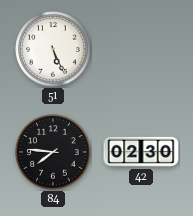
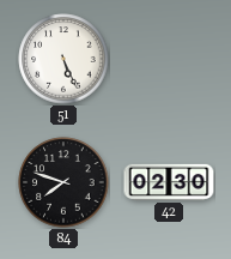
84: 7:46 -> 7:48
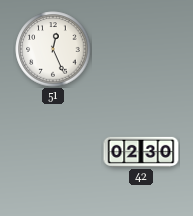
51: 5:26 -> 12:26
84: 7:48 -> none
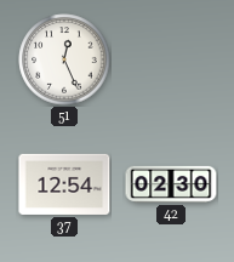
37: none -> 12:54
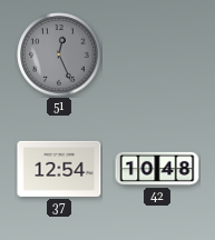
51 dial: white -> grey
42: 02:30 -> 10:48
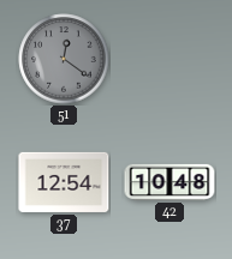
51: 12:26 -> 12:21
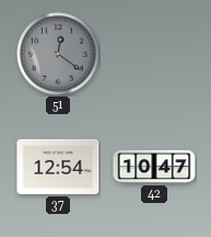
42: 10:48 -> 10:47
